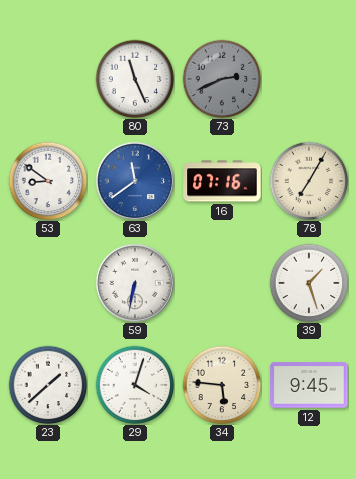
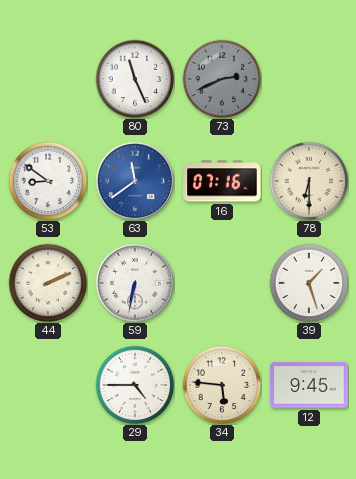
78: 7:05 -> 6:30
44: none -> 2:11
23: 1:38 -> none
29: 4:03 -> 4:45
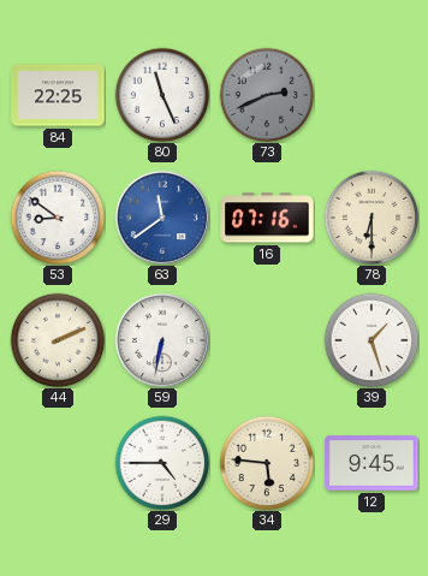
84: none -> 22:25
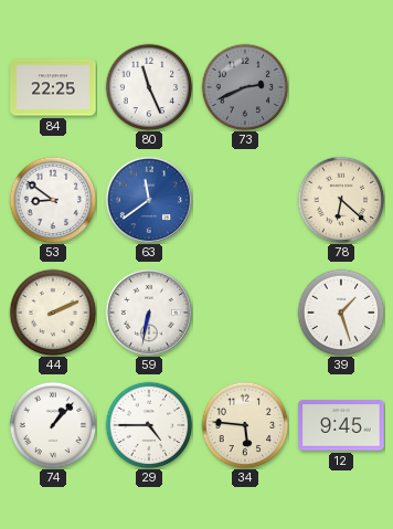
16: 07:16 -> none
78: 6:30 -> 6:22
74: none -> 1:07
